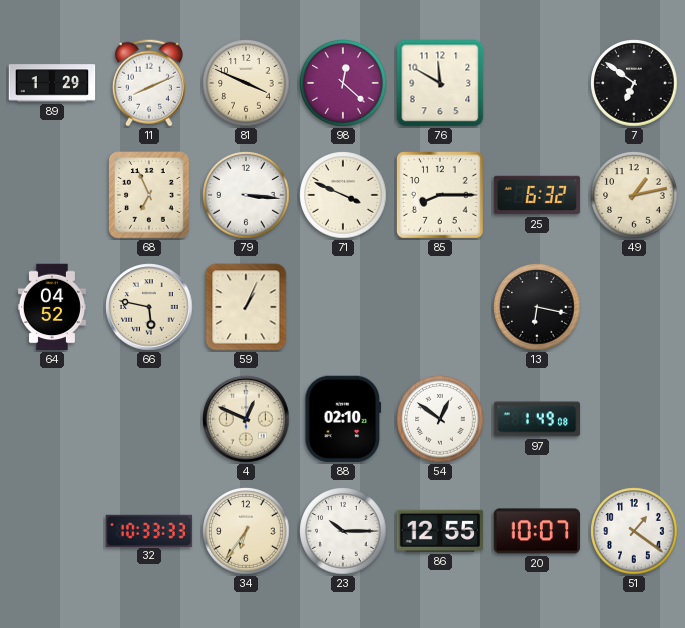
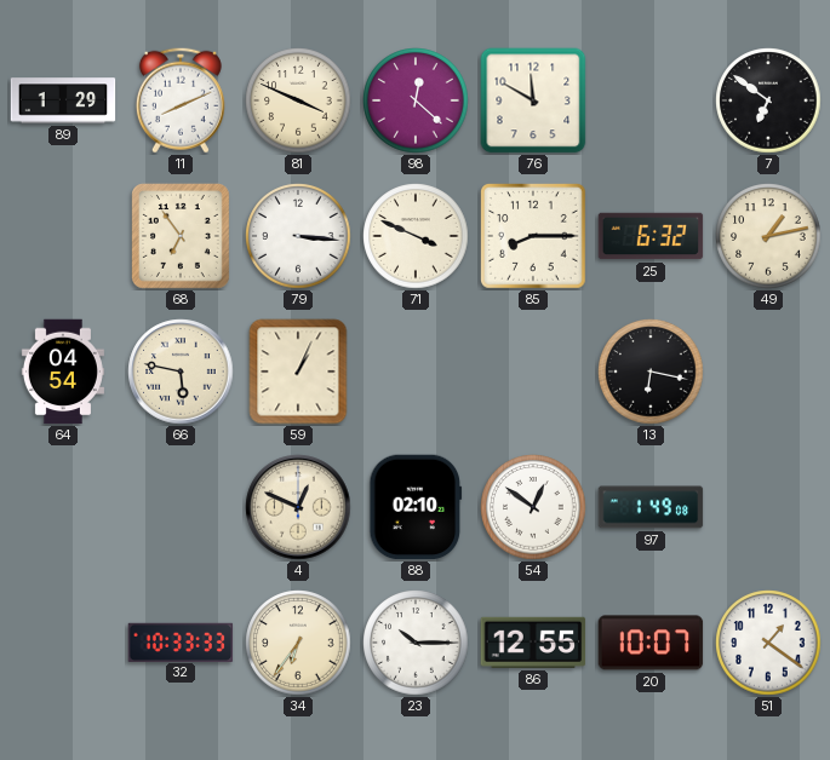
68: 6:56 -> 6:54
64: 04:52 -> 04:54
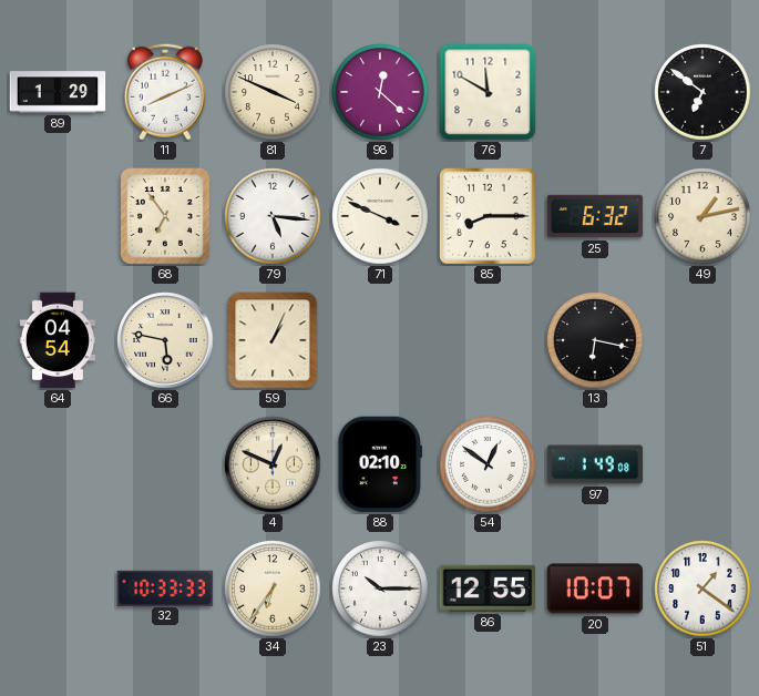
79: 3:16 -> 5:16
